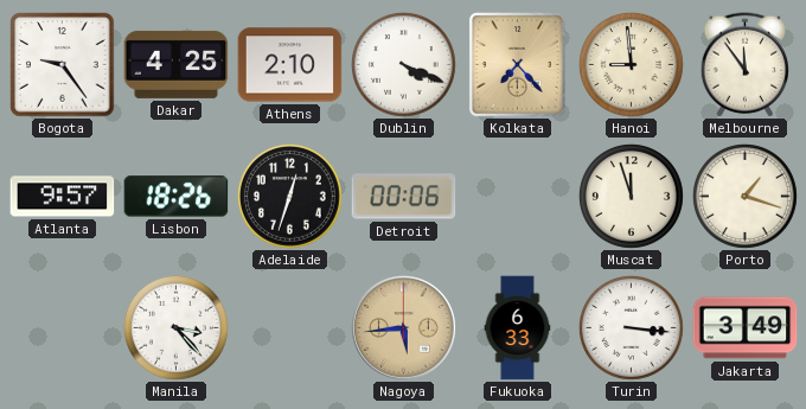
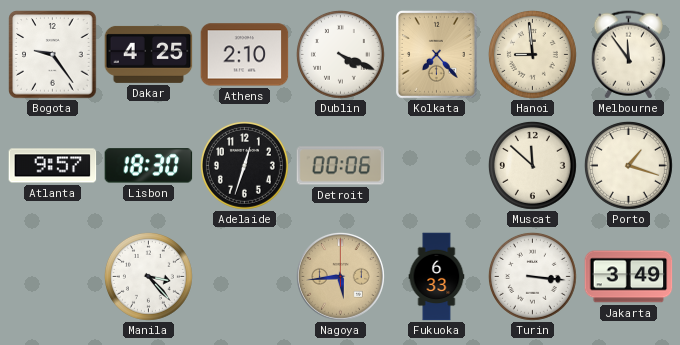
Lisbon: 18:26 -> 18:30
Muscat: 11:57 -> 11:52
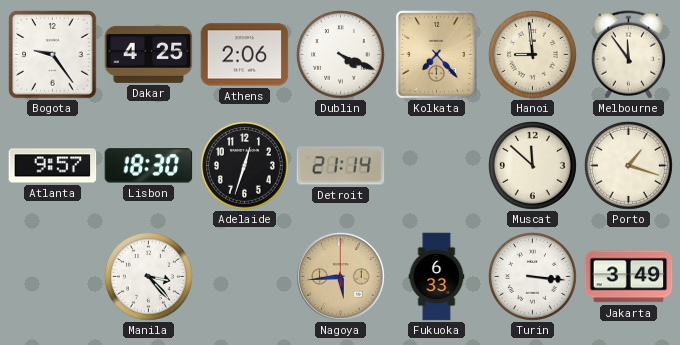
Athens: 2:10 -> 2:06
Detroit: 00:06 -> 21:14
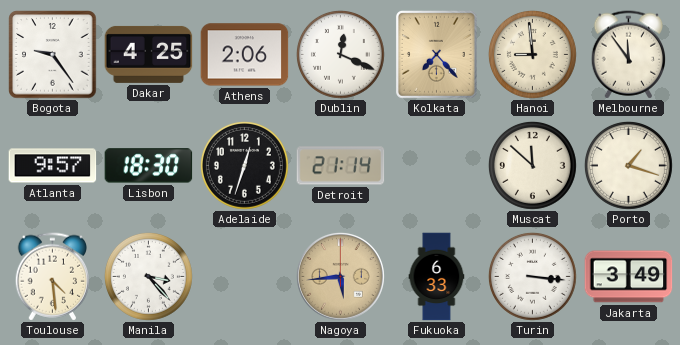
Dublin: 4:19 -> 12:19
Toulouse: none -> 4:29
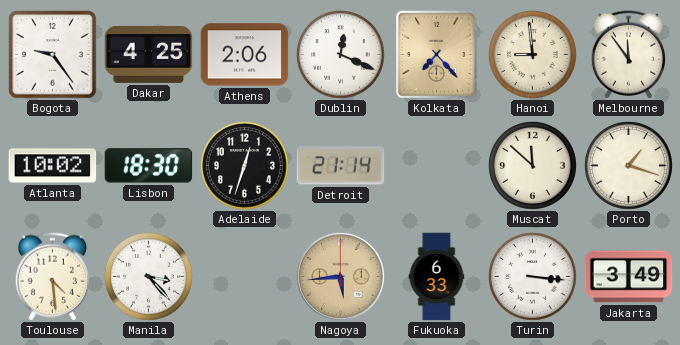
Atlanta: 9:57 -> 10:02
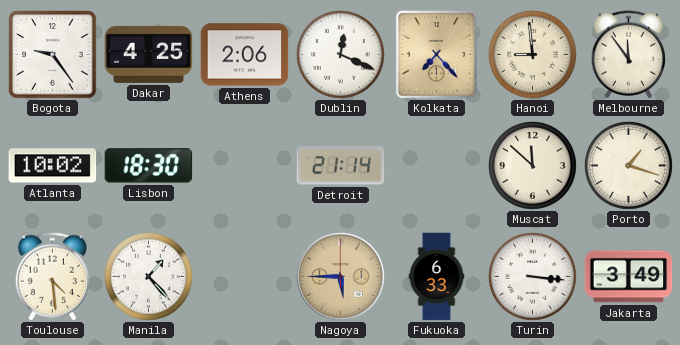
Adelaide: 12:33 -> none
Manila: 3:23 -> 1:23
Nagoya: 5:44 -> 5:45
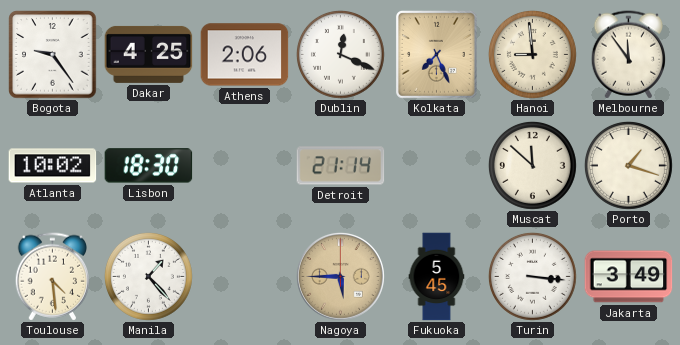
Kolkata: 7:23 -> 7:26
Fukuoka: 6:33 -> 5:45
